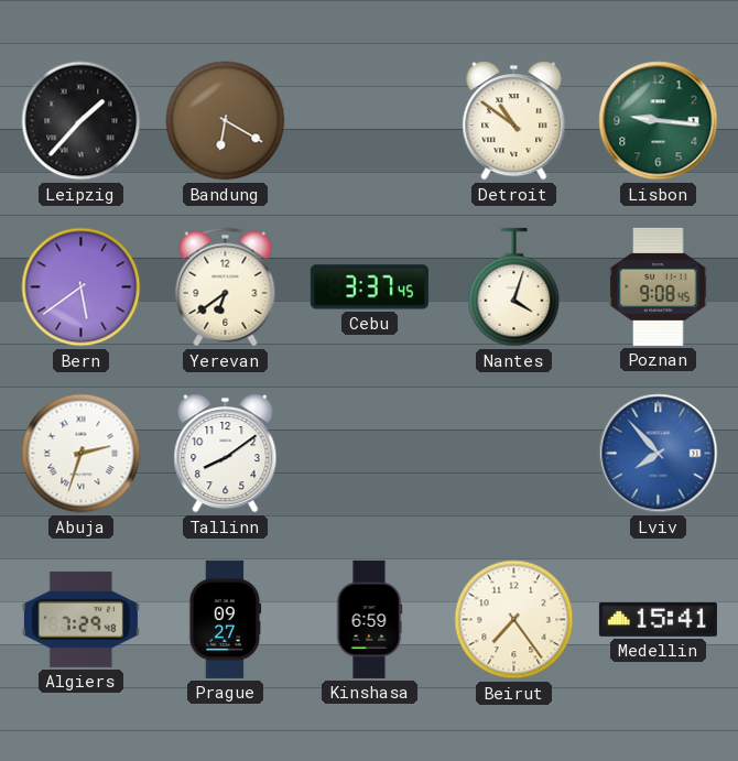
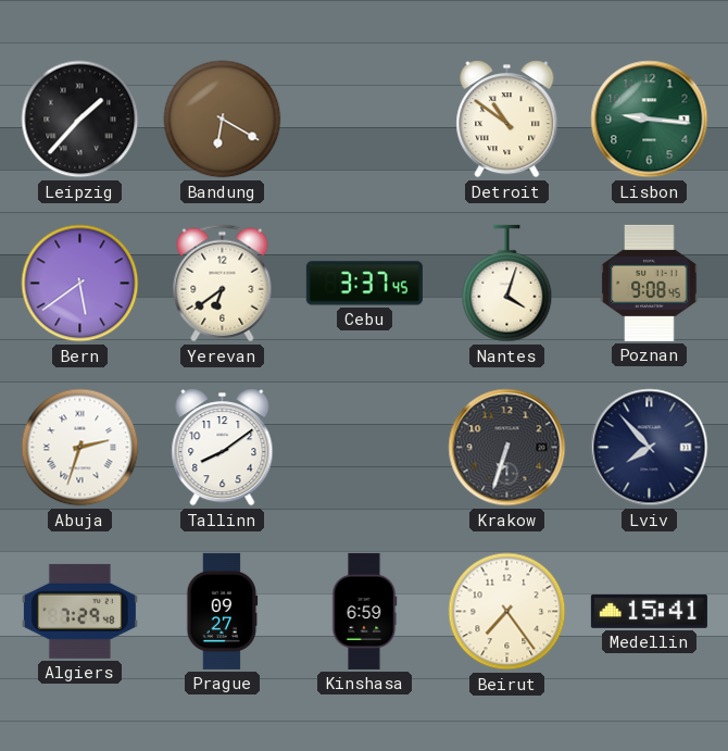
Krakow: none -> 6:33
Lviv dial: blue -> navy
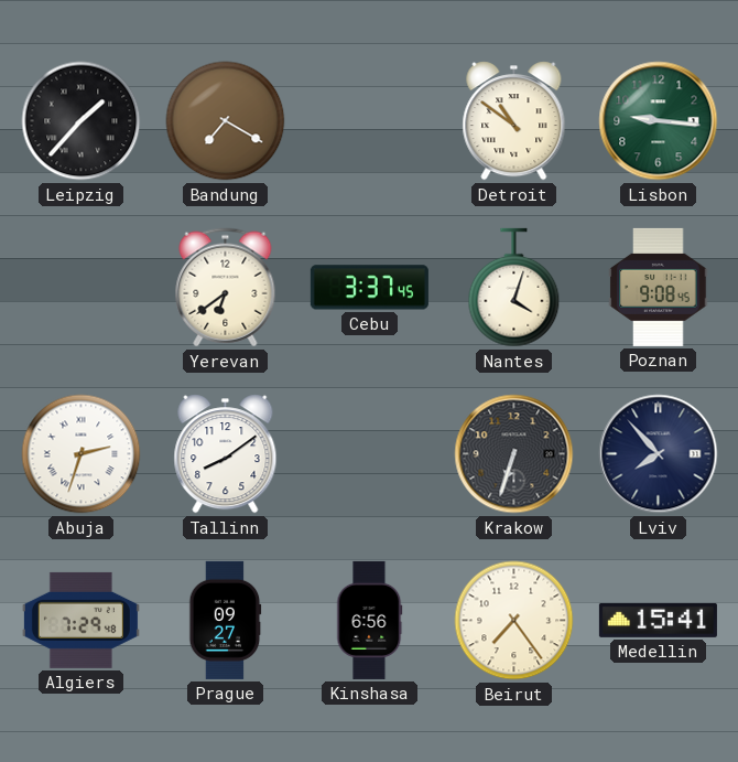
Bandung: 6:20 -> 7:20
Bern: 5:39 -> none
Kinshasa: 6:59 -> 6:56
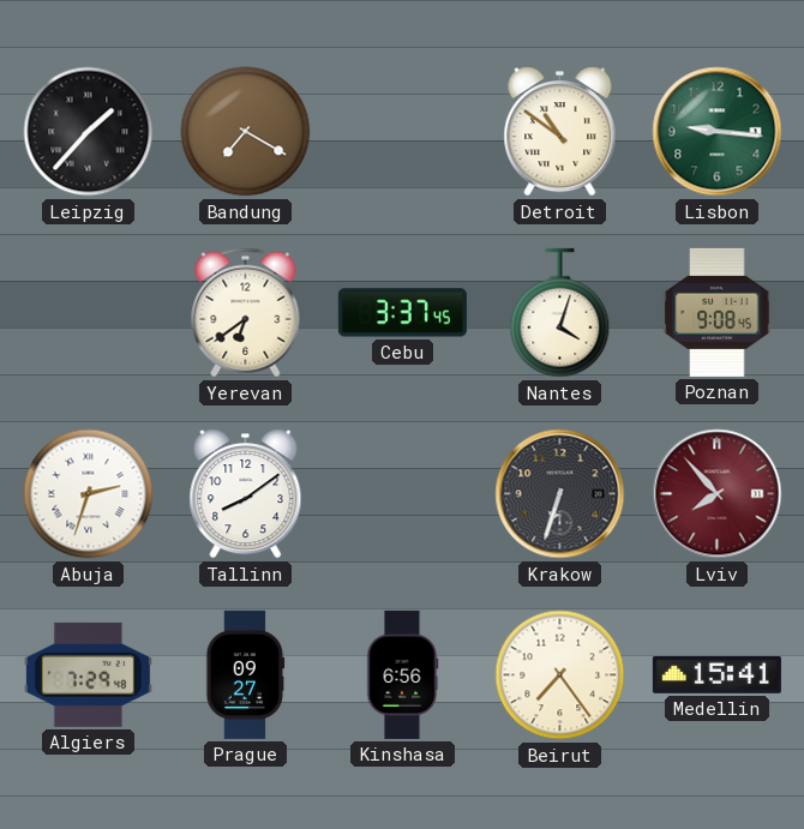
Lviv dial: navy -> burgundy
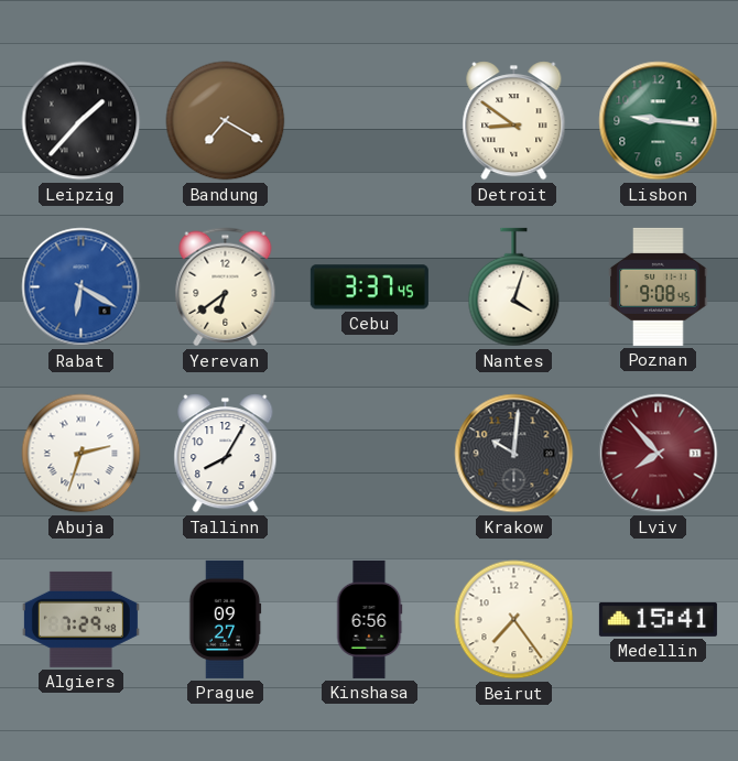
Detroit: 10:51 -> 8:51
Rabat: none -> 6:20
Tallinn: 8:09 -> 8:05
Krakow: 6:33 -> 10:01
